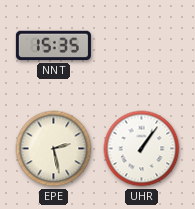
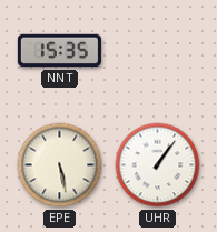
EPE: 2:28 -> 5:28
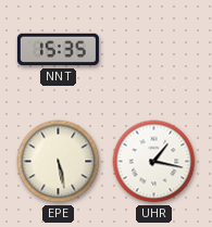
UHR: 1:06 -> 1:17
